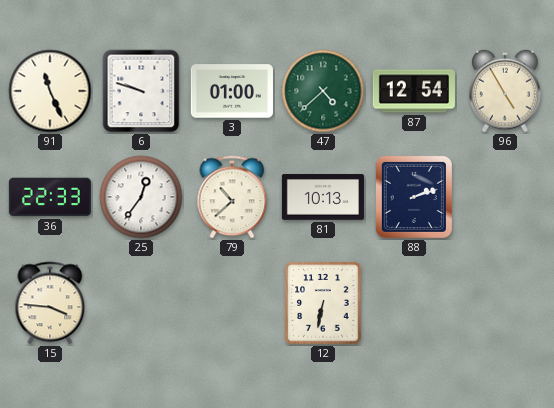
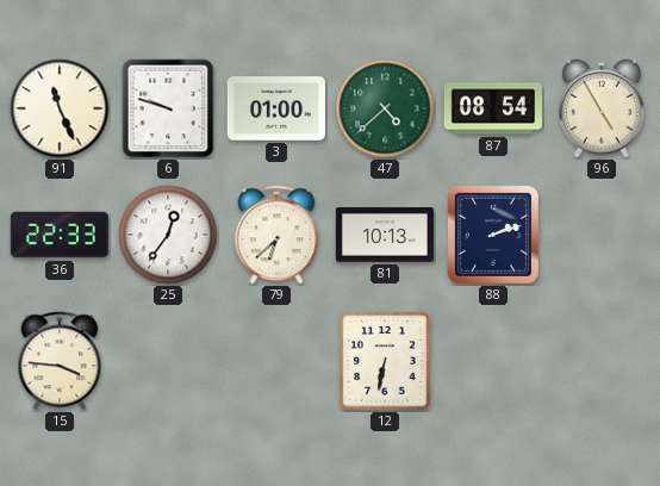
87: 12:54 -> 08:54
79: 10:38 -> 6:38
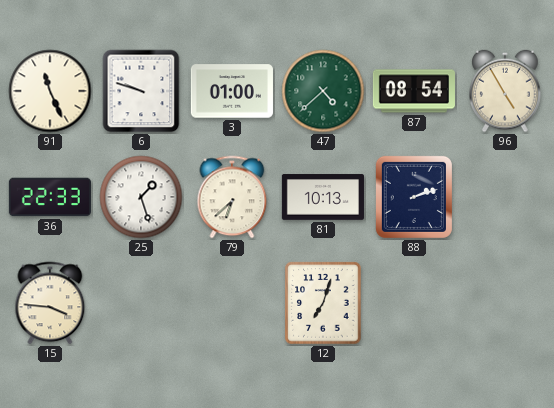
25: 12:36 -> 1:27
12: 6:32 -> 7:03
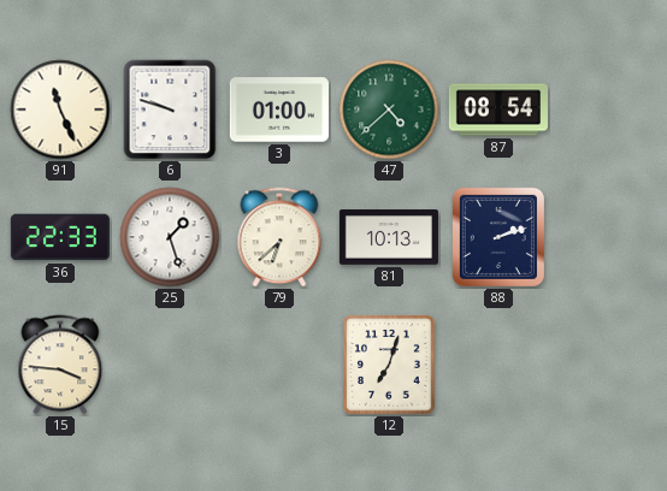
96: 4:55 -> none
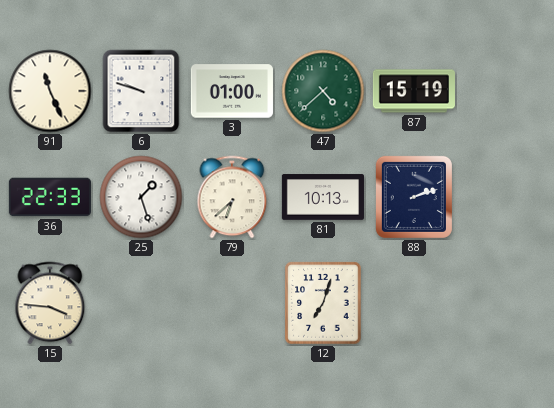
87: 08:54 -> 15:19
